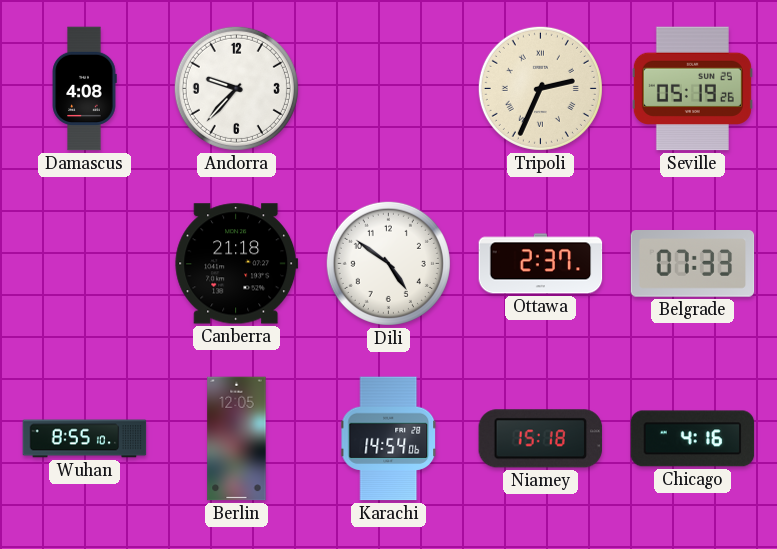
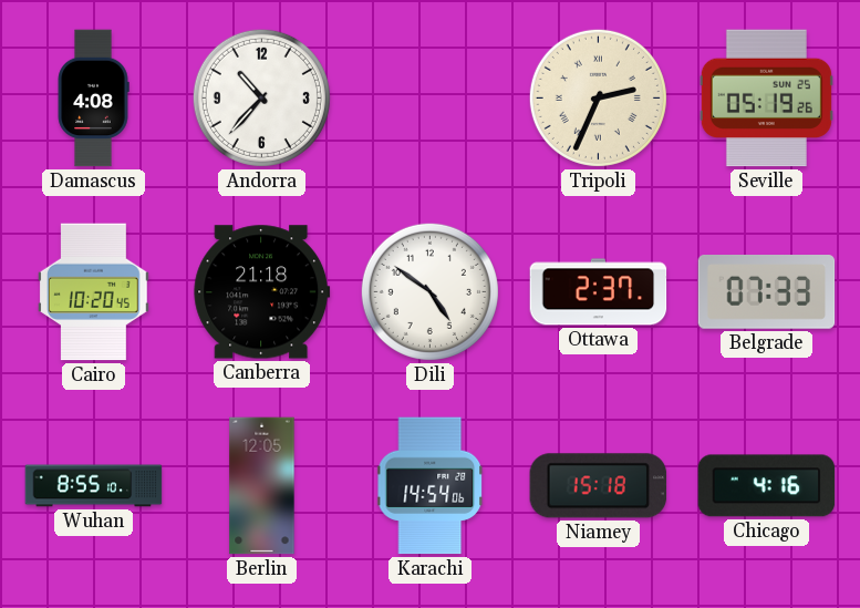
Andorra: 9:37 -> 10:37
Cairo: none -> 10:20
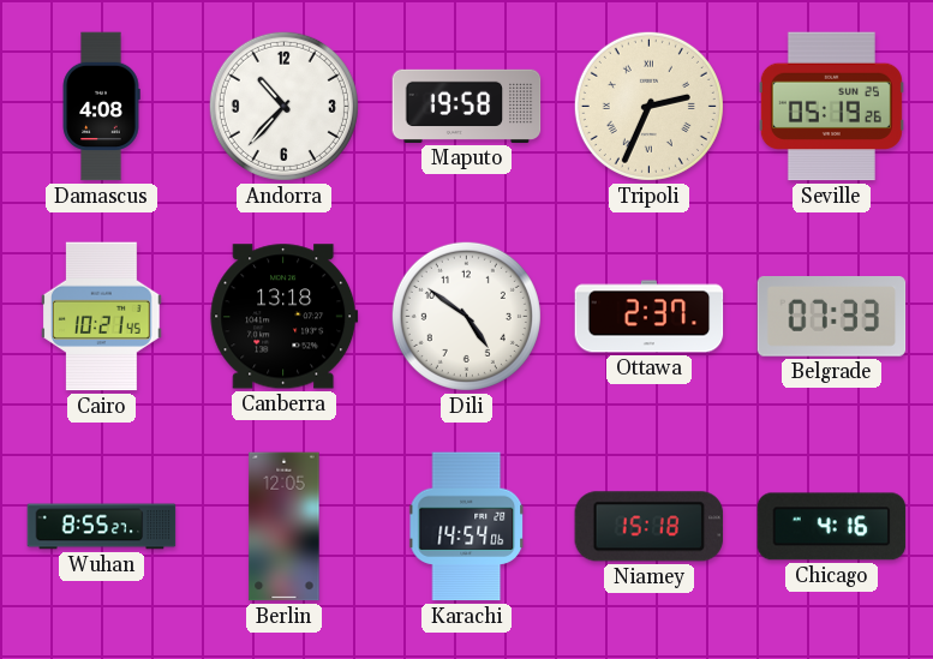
Maputo: none -> 19:58
Cairo: 10:20 -> 10:21
Canberra: 21:18 -> 13:18
Wuhan: 8:55:10 -> 8:55:27
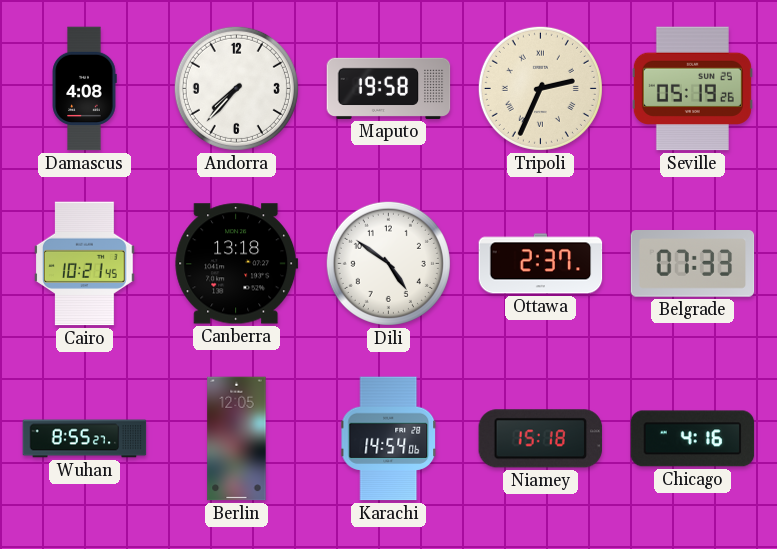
Andorra: 10:37 -> 7:37
